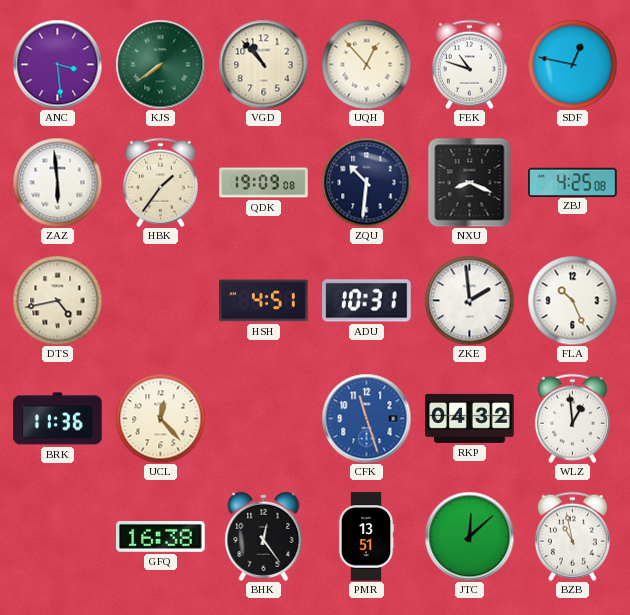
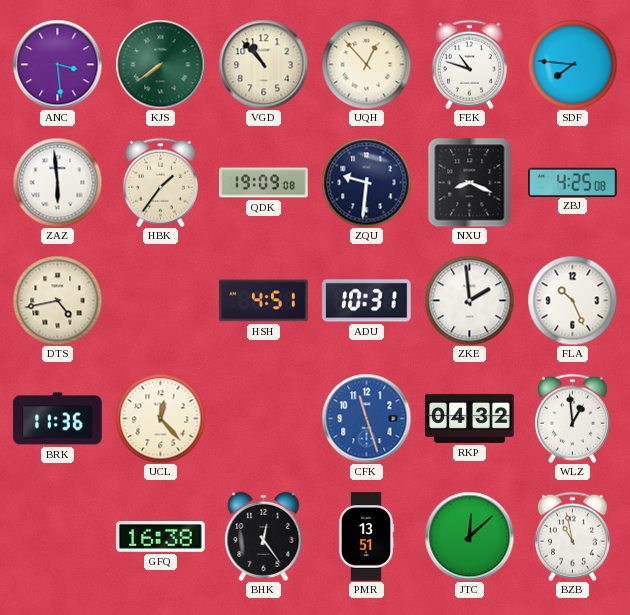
SDF: 12:47 -> 7:46
ZQU: 10:31 -> 9:31
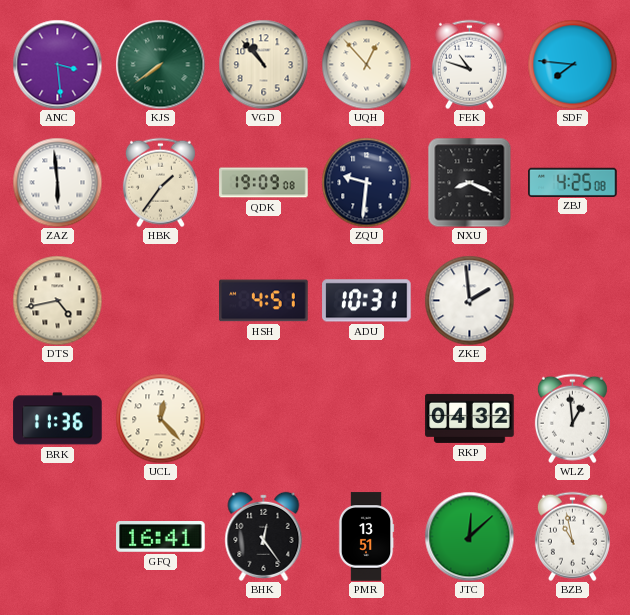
FLA: 10:26 -> none
CFK: 11:27 -> none
GFQ: 16:38 -> 16:41
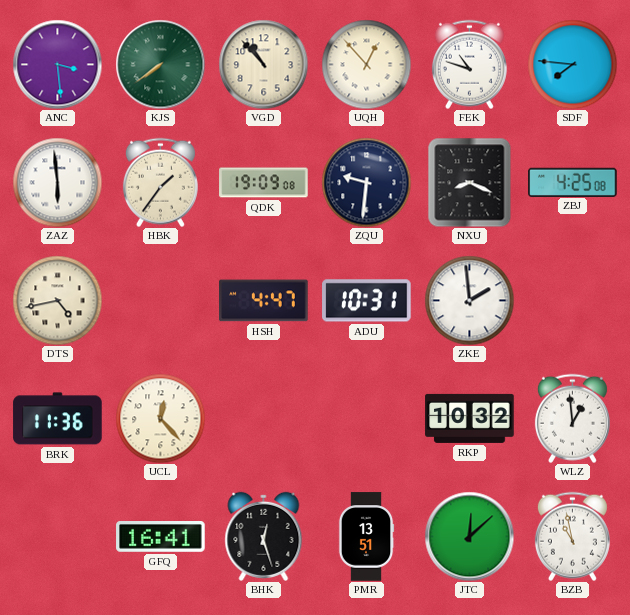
HSH: 4:51 -> 4:47
RKP: 04:32 -> 10:32
BHK: 12:24 -> 12:27
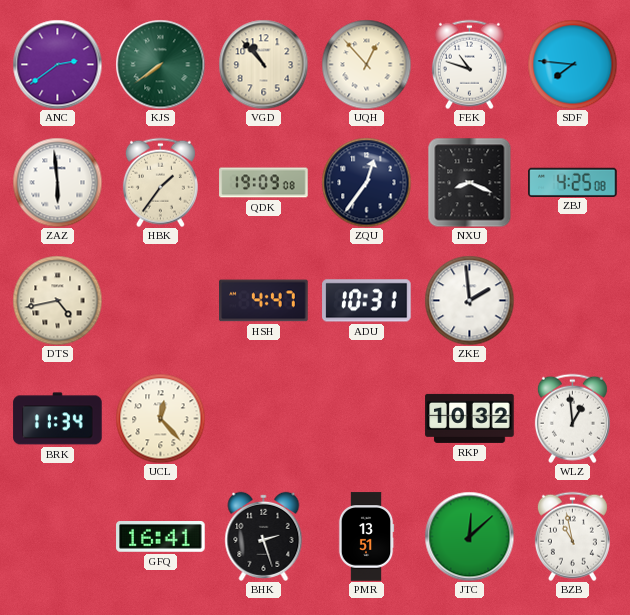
ANC: 3:29 -> 2:39
ZQU: 9:31 -> 12:36
BRK: 11:36 -> 11:34
BHK: 12:27 -> 2:27
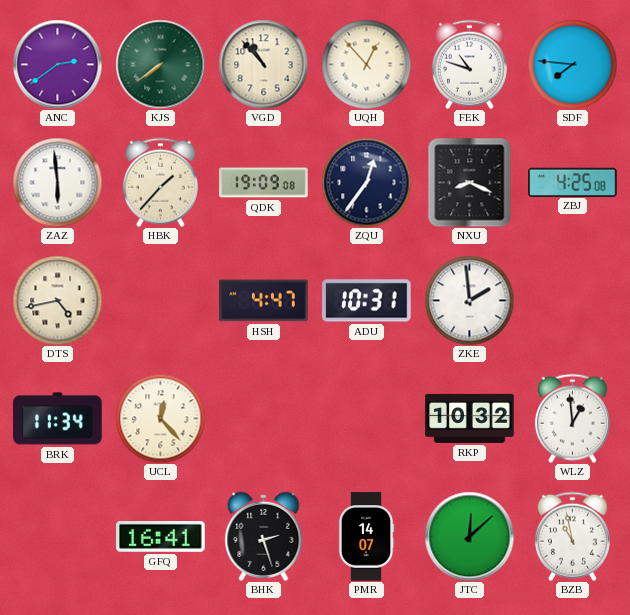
HBK: 1:36 -> 1:37
PMR: 13:51 -> 14:07
